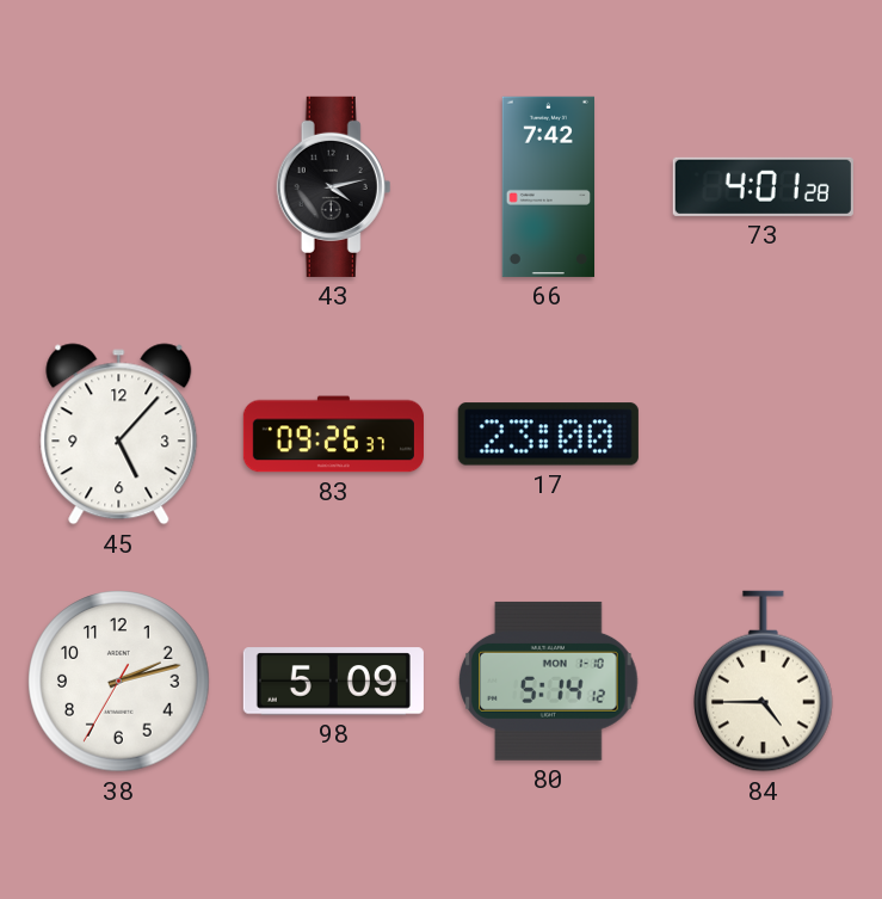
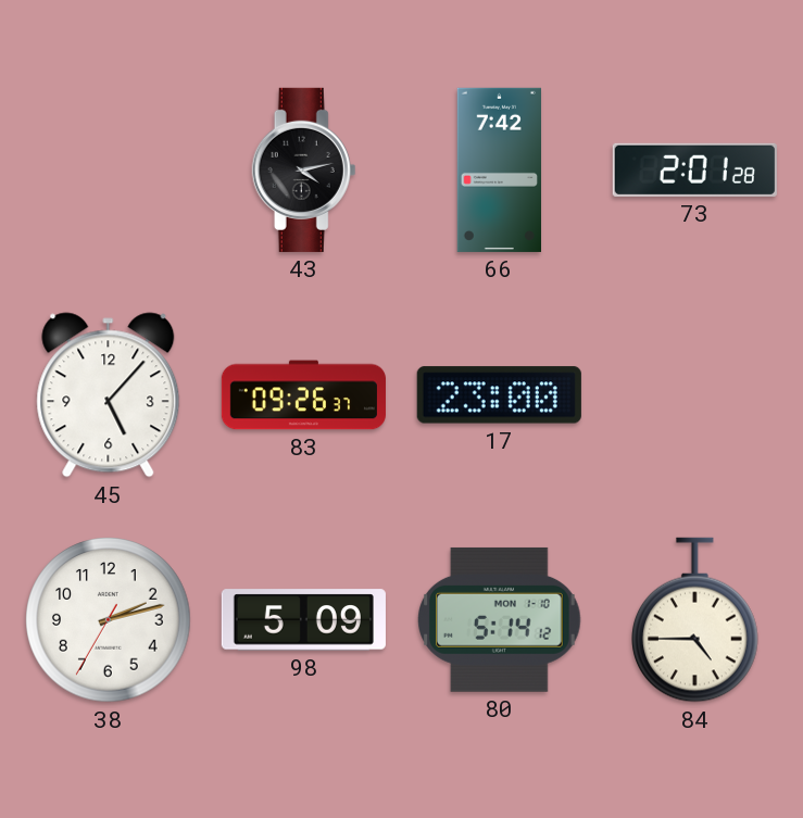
73: 4:01 -> 2:01
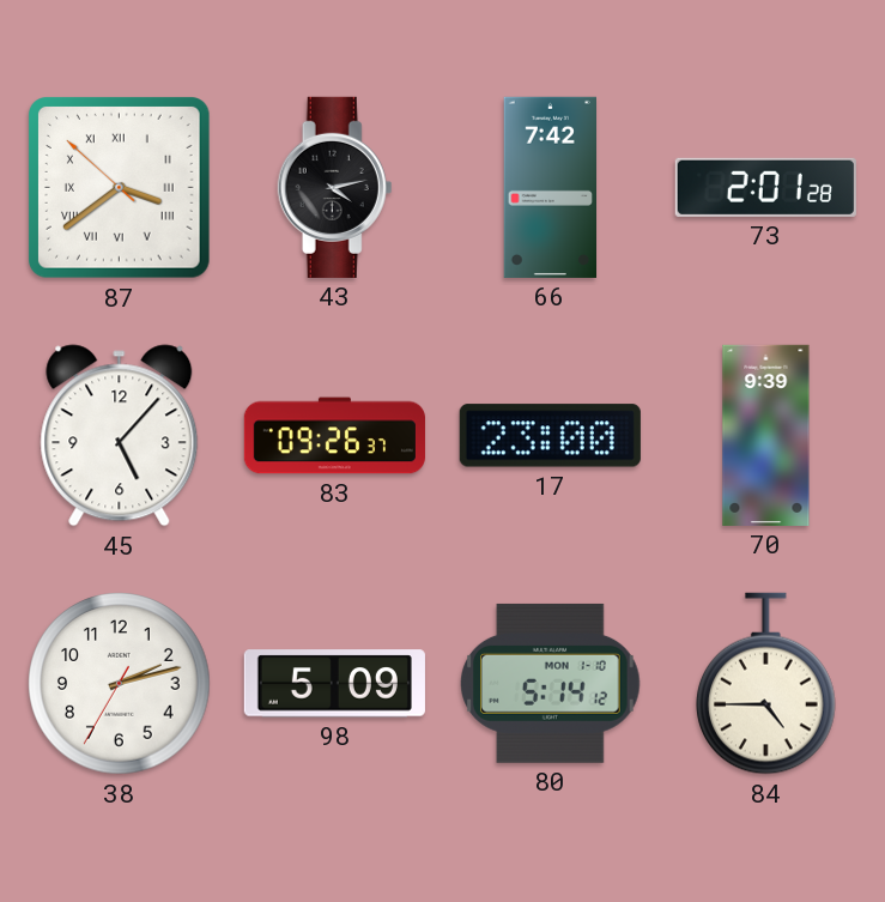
87: none -> 3:38
70: none -> 9:39
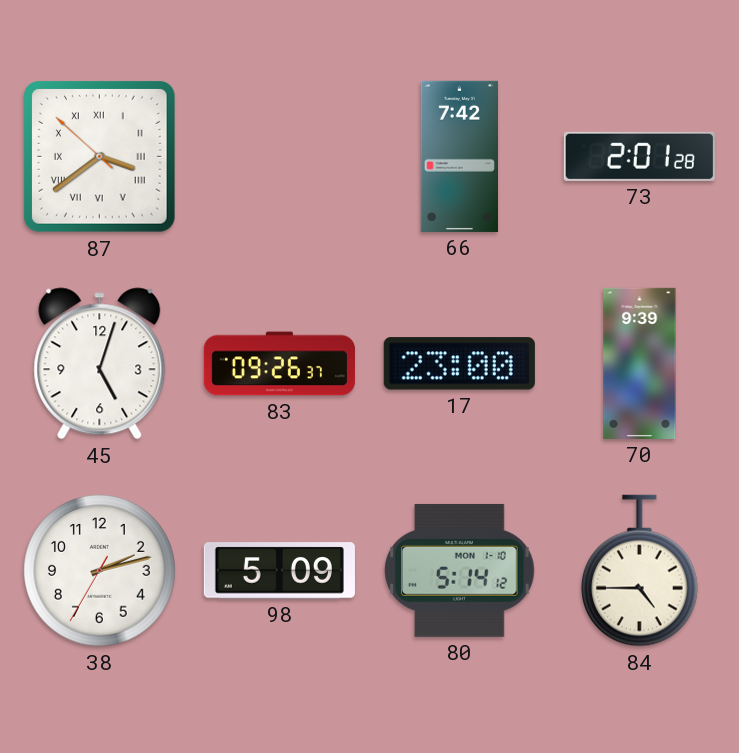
43: 4:13 -> none
45: 5:07 -> 5:03
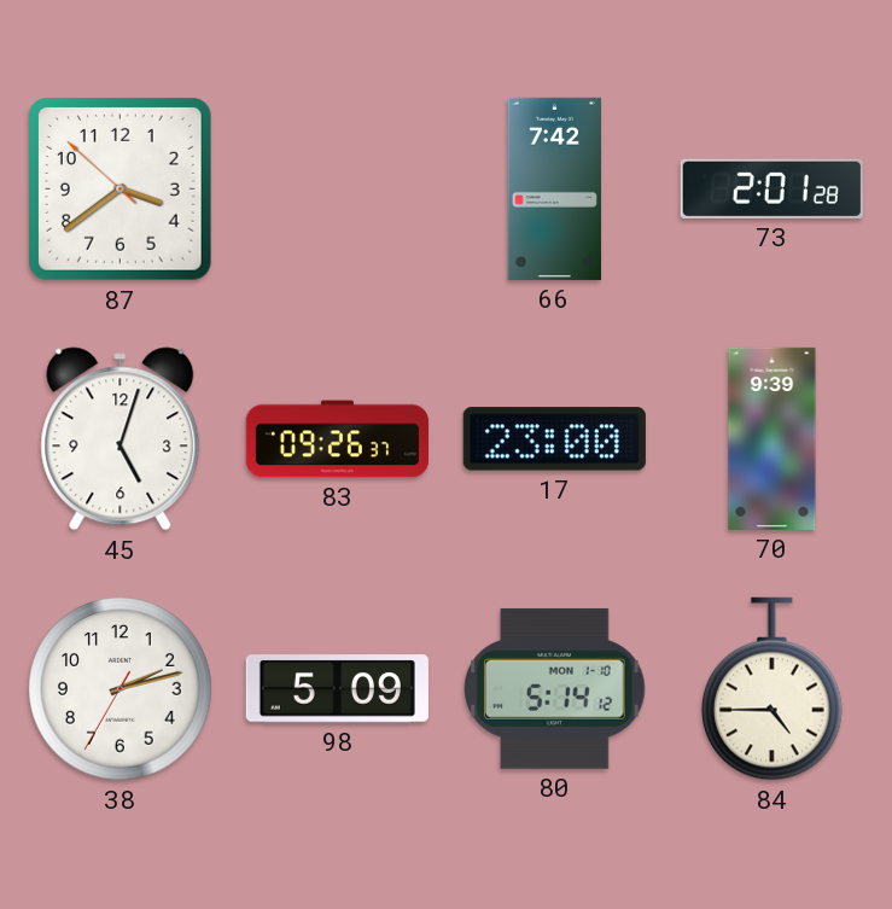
87 numerals: Roman -> Arabic
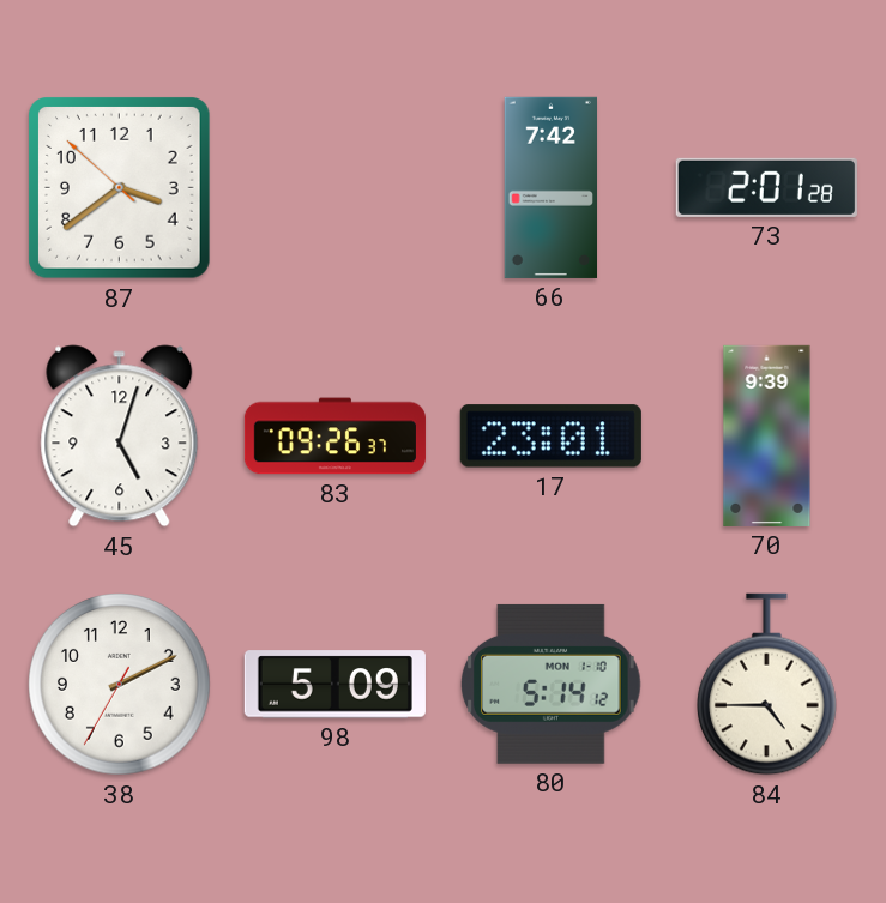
17: 23:00 -> 23:01
38: 2:12 -> 2:10
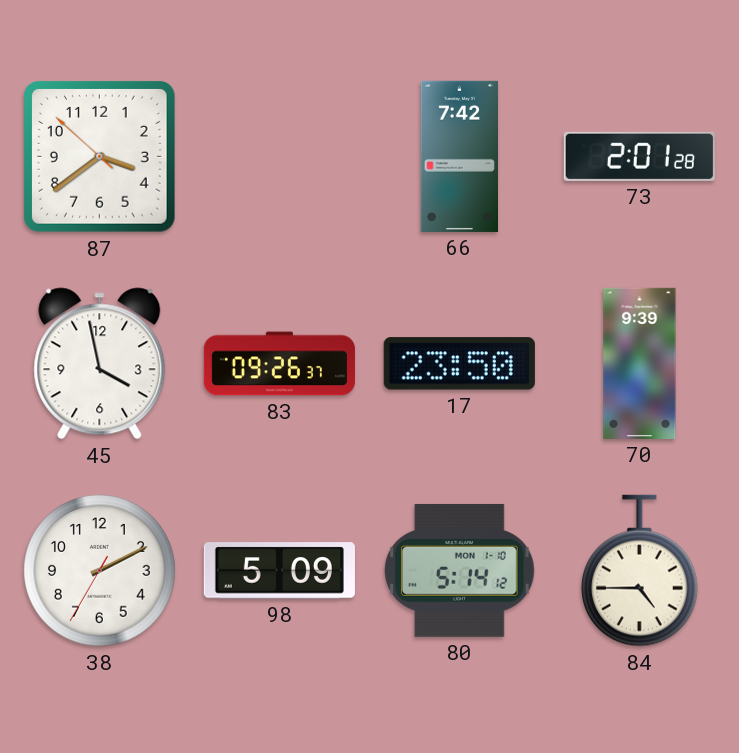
45: 5:03 -> 3:58
17: 23:01 -> 23:50
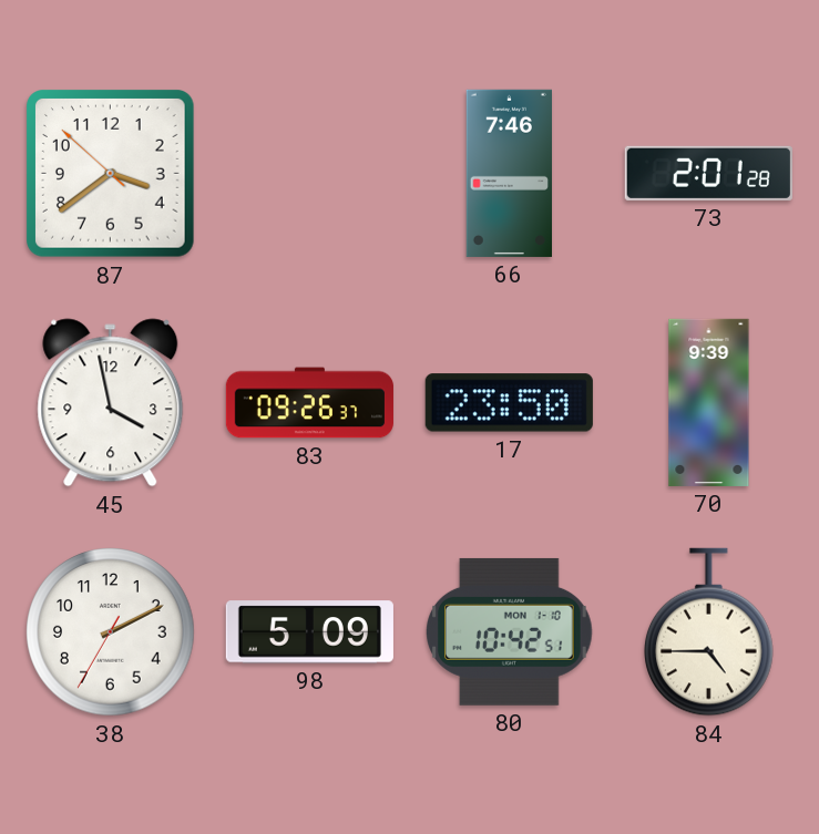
66: 7:42 -> 7:46
80: 5:14 -> 10:42
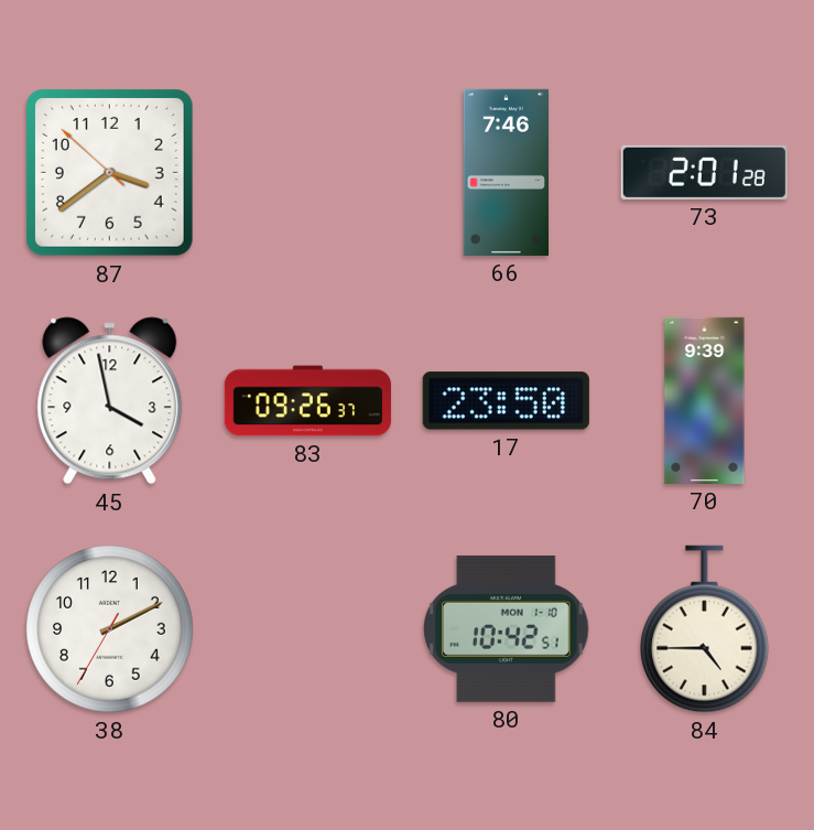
98: 5:09 -> none
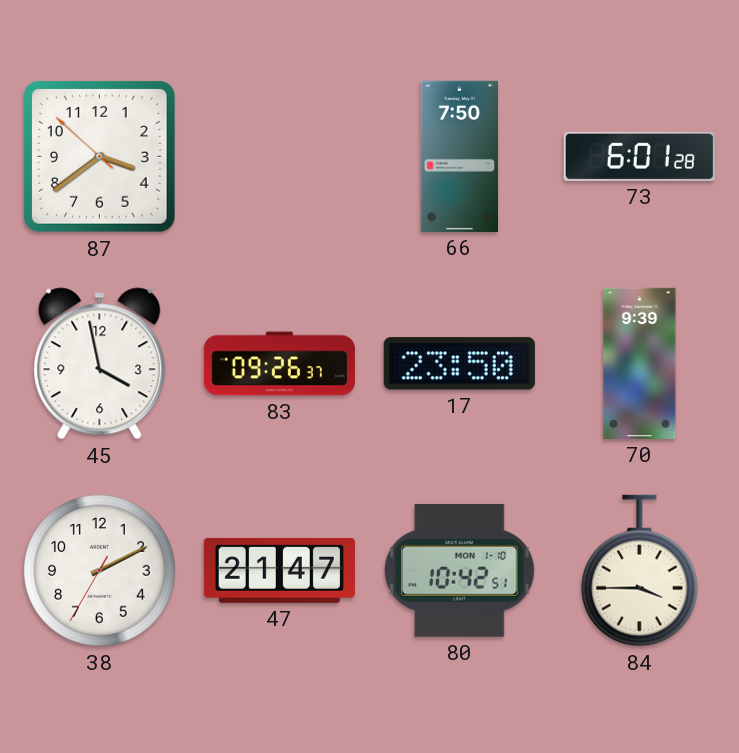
66: 7:46 -> 7:50
73: 2:01 -> 6:01
47: none -> 21:47
84: 4:45 -> 3:45
